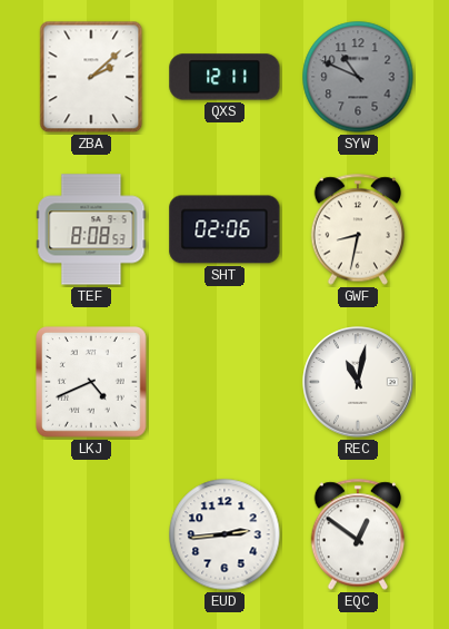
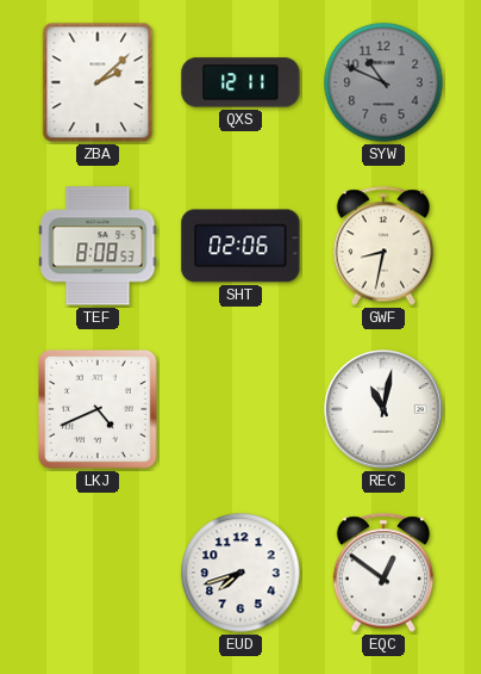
EUD: 2:44 -> 7:42
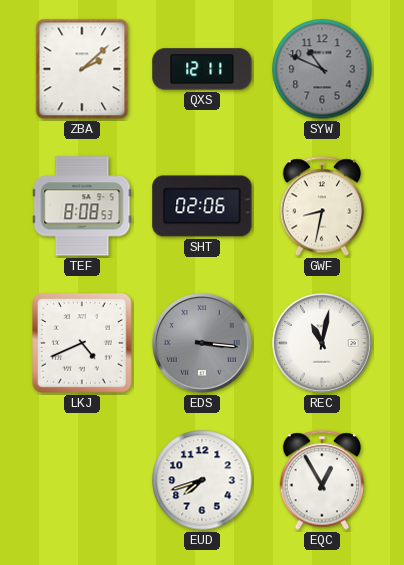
EDS: none -> 3:16
EQC: 12:51 -> 12:55
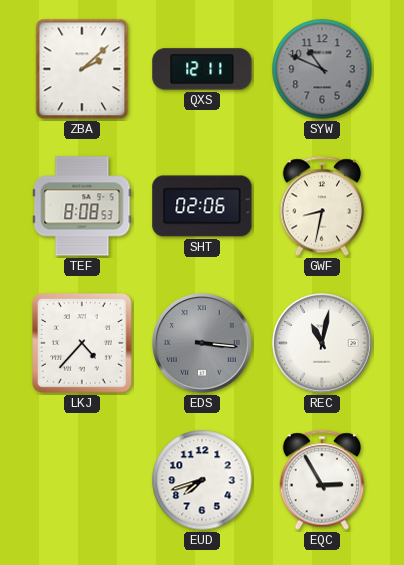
LKJ: 4:41 -> 4:37
EQC: 12:55 -> 2:55
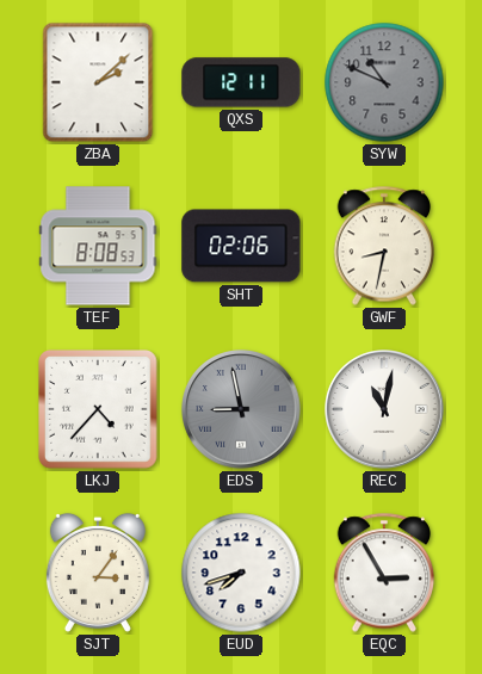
EDS: 3:16 -> 8:58
SJT: none -> 3:06
